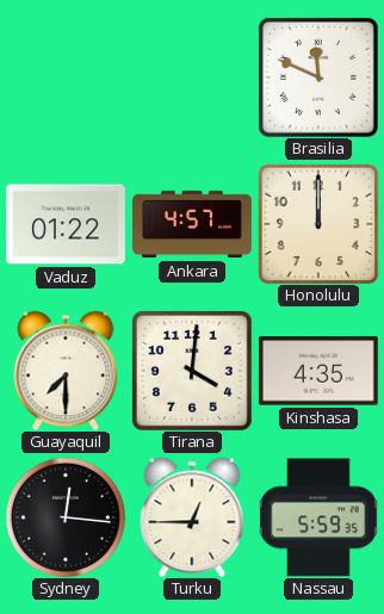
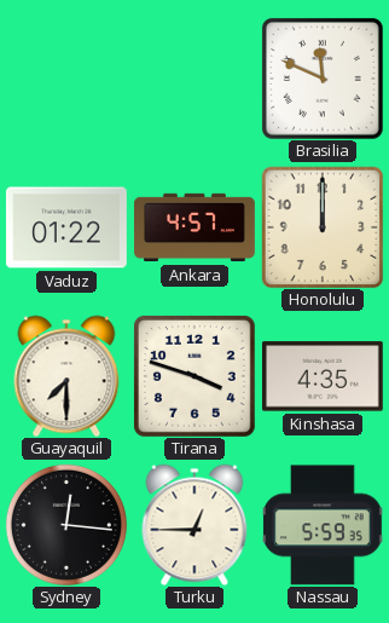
Tirana: 4:01 -> 3:48
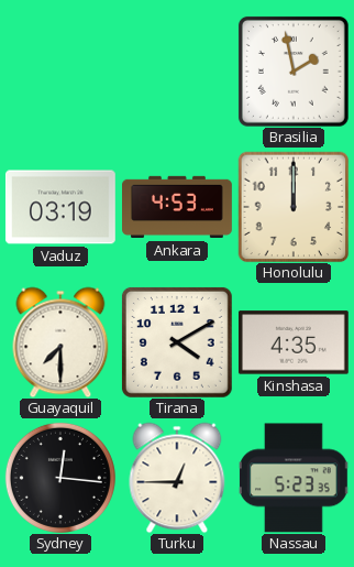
Brasilia: 11:49 -> 1:58
Vaduz: 01:22 -> 03:19
Ankara: 4:57 -> 4:53
Tirana: 3:48 -> 4:10
Nassau: 5:59 -> 5:23
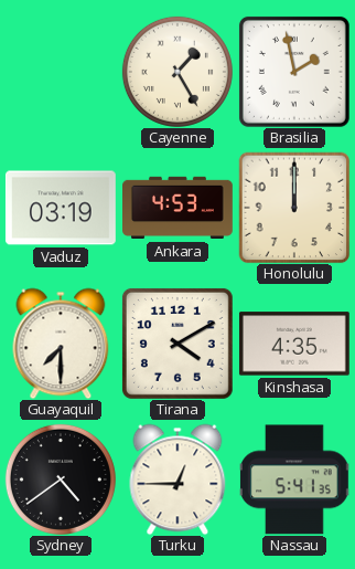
Cayenne: none -> 1:25
Sydney: 12:16 -> 4:39
Nassau: 5:23 -> 5:41
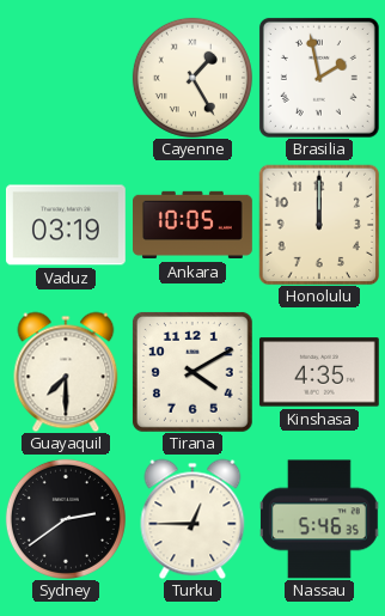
Ankara: 4:53 -> 10:05
Sydney: 4:39 -> 2:39
Nassau: 5:41 -> 5:46
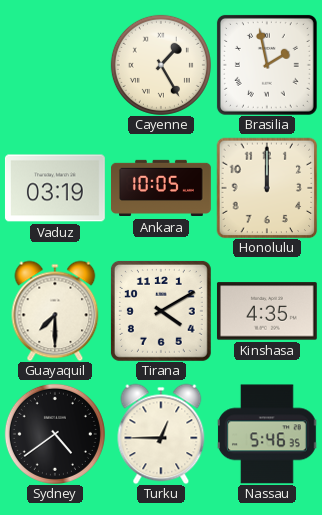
Sydney: 2:39 -> 4:39
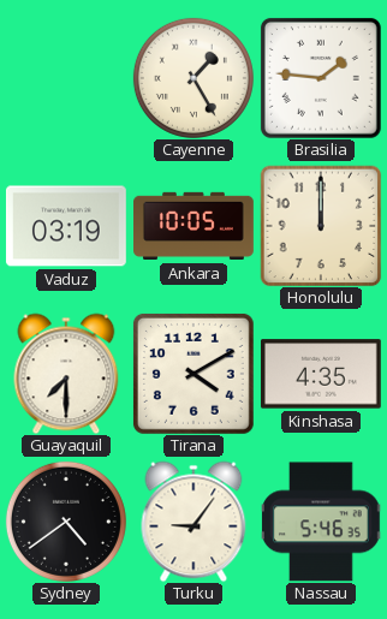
Brasilia: 1:58 -> 1:46
Turku: 12:45 -> 9:06
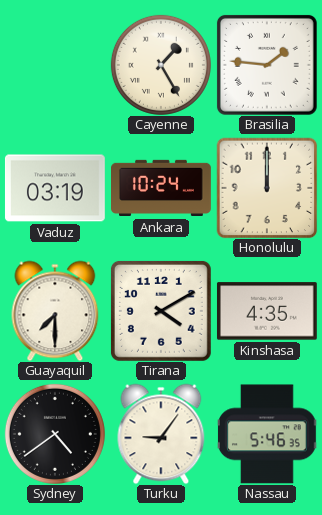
Ankara: 10:05 -> 10:24
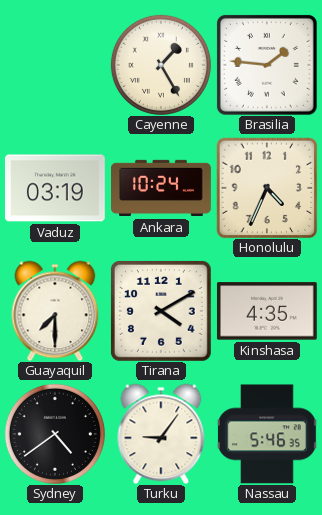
Honolulu: 12:00 -> 4:34
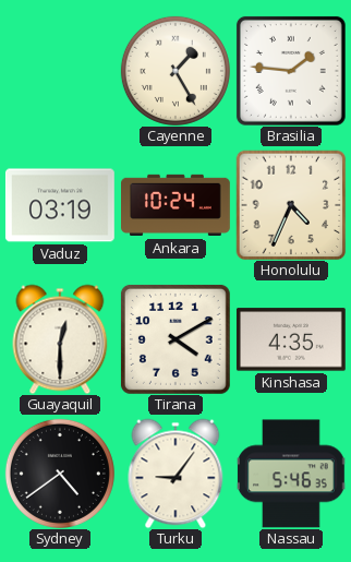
Guayaquil: 7:30 -> 12:30
